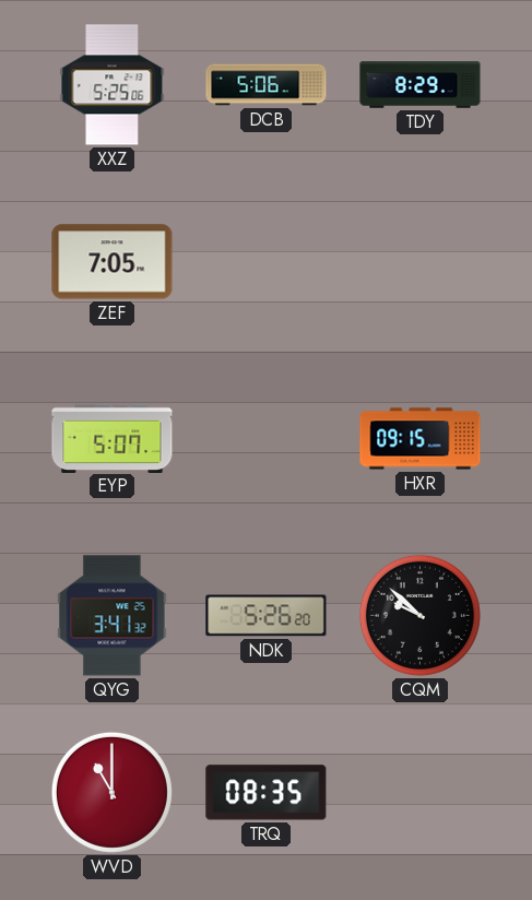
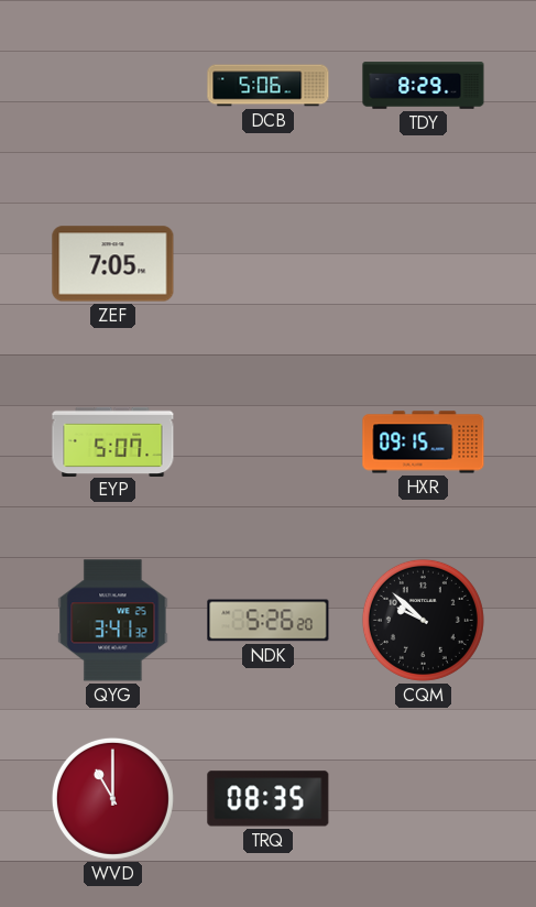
XXZ: 5:25 -> none
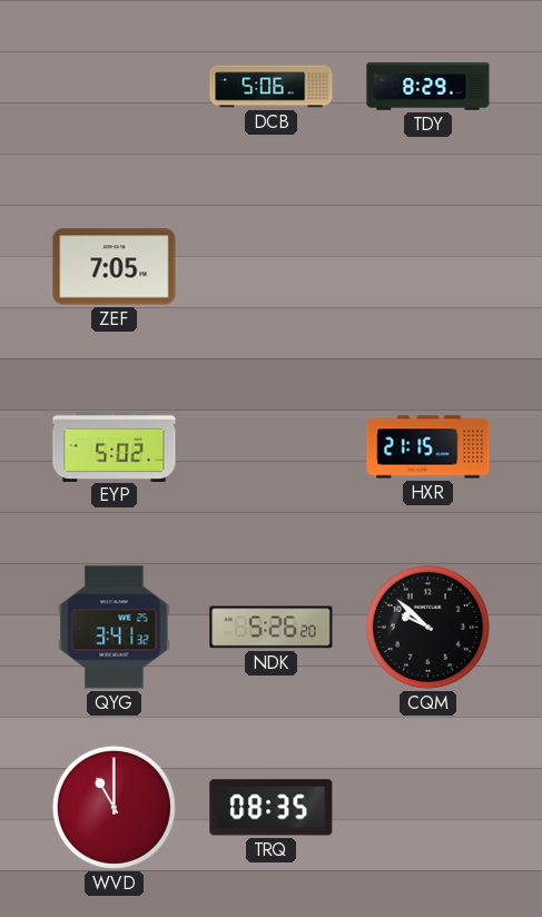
EYP: 5:07 -> 5:02
HXR: 09:15 -> 21:15
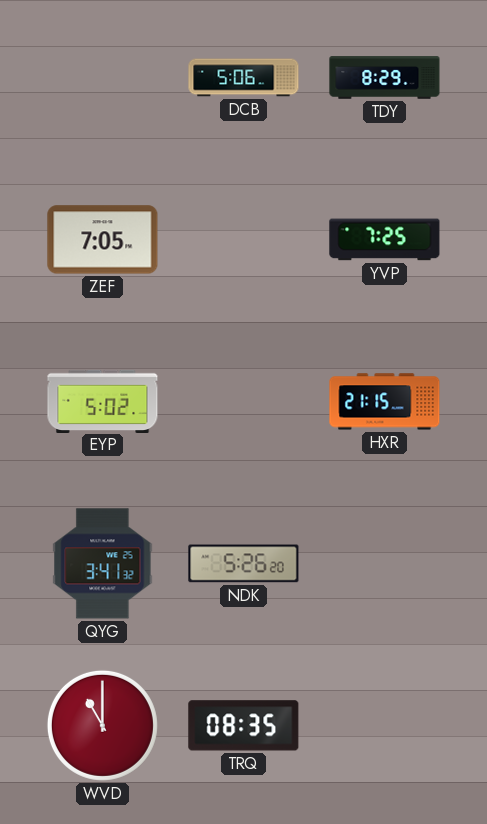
YVP: none -> 7:25
CQM: 9:52 -> none
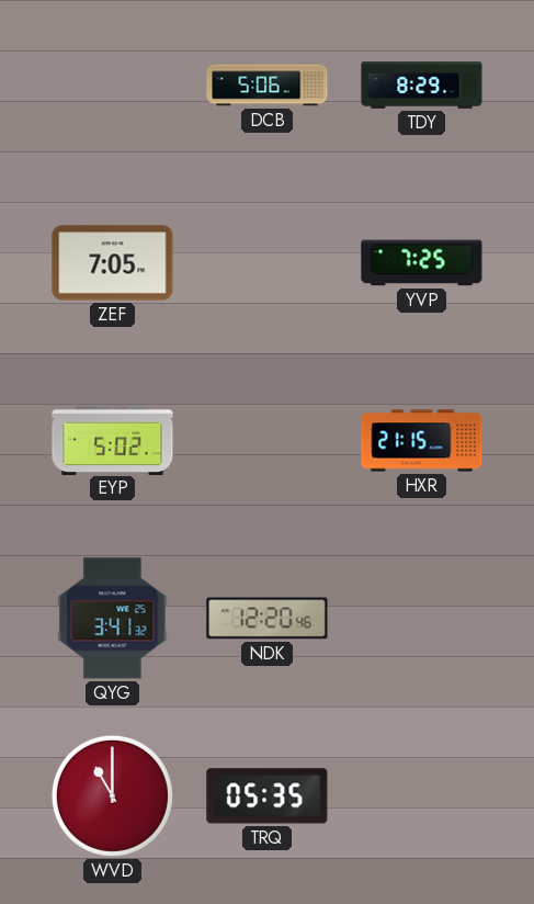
NDK: 5:26 -> 12:20
TRQ: 08:35 -> 05:35
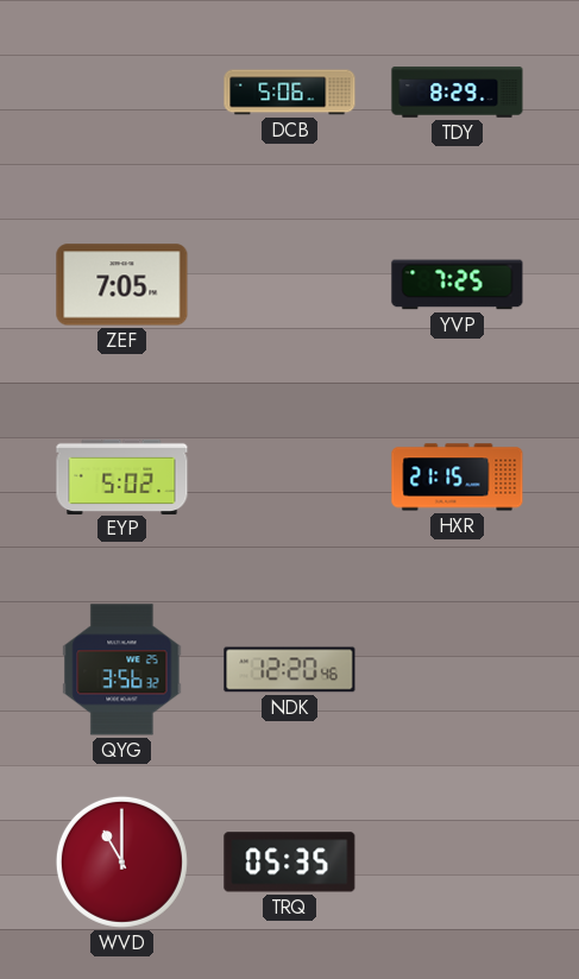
QYG: 3:41 -> 3:56
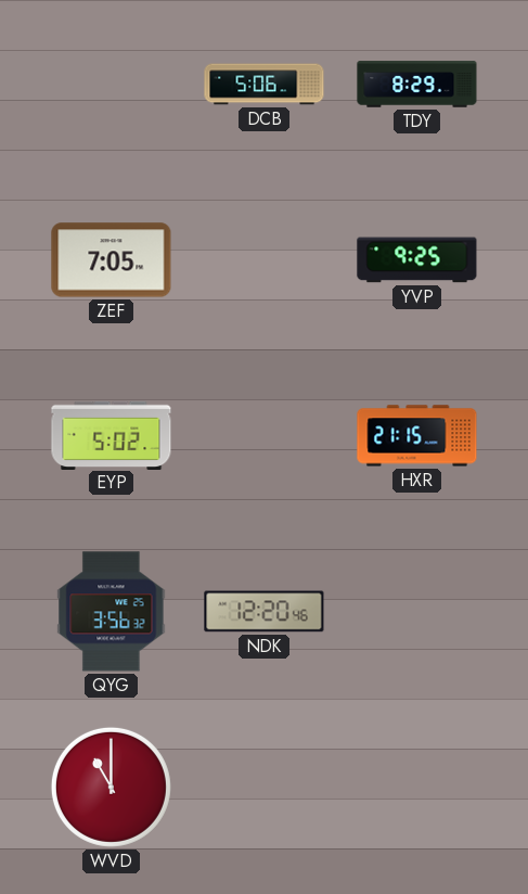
YVP: 7:25 -> 9:25
TRQ: 05:35 -> none
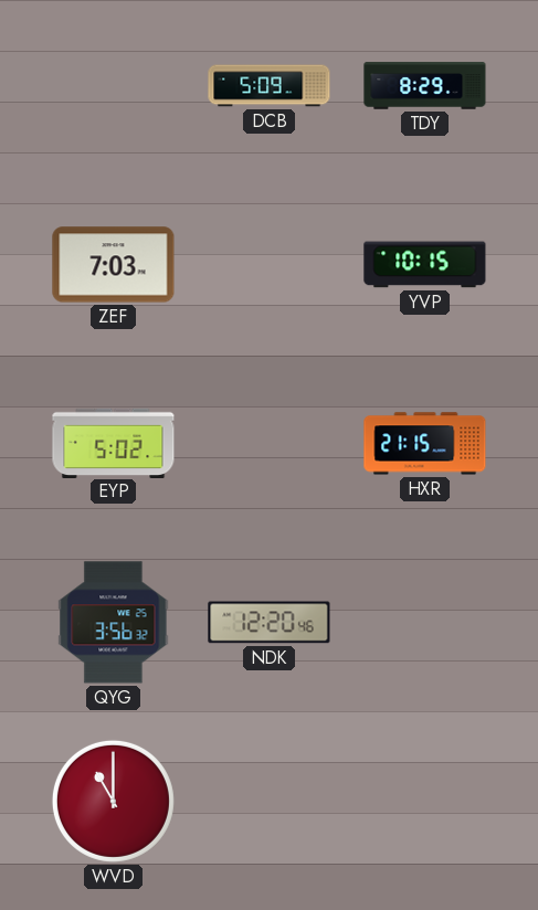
DCB: 5:06 -> 5:09
ZEF: 7:05 -> 7:03
YVP: 9:25 -> 10:15
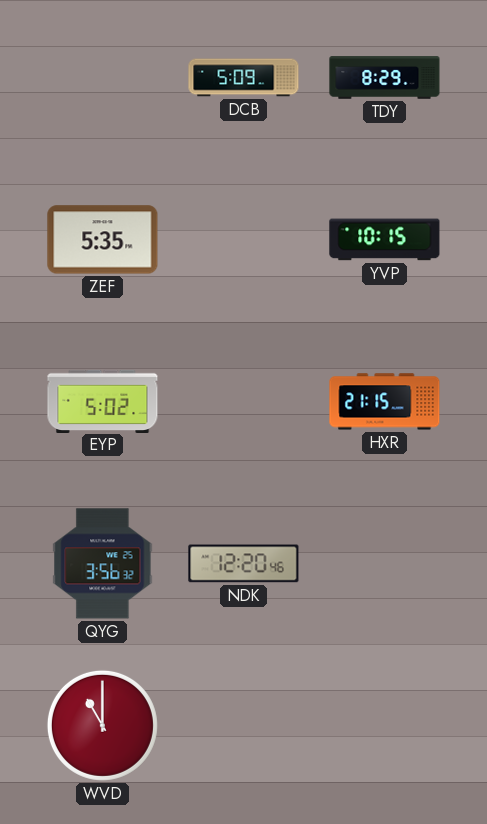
ZEF: 7:03 -> 5:35
